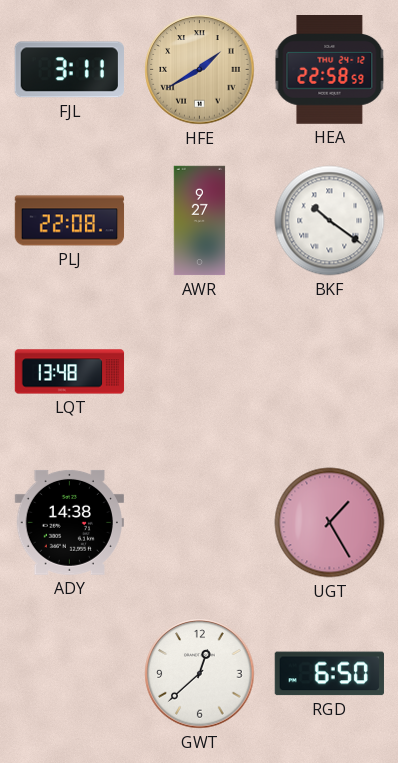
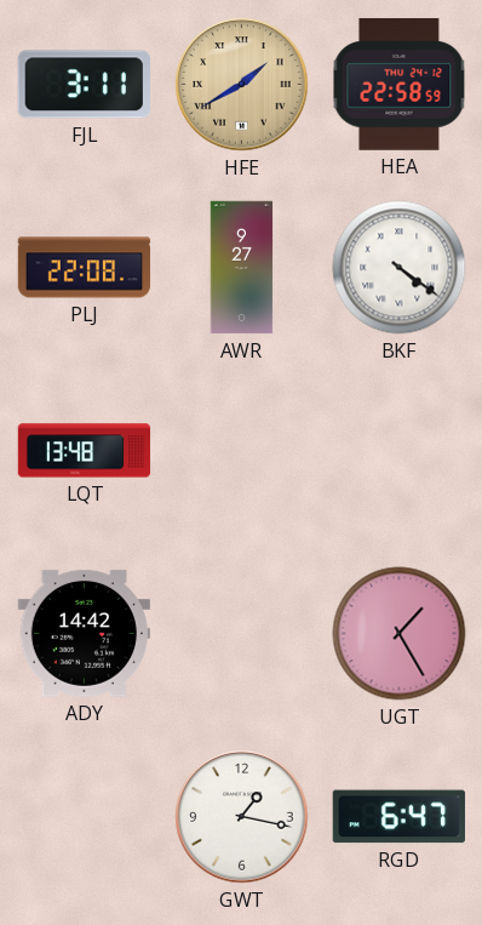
BKF: 10:21 -> 4:21
ADY: 14:38 -> 14:42
GWT: 12:38 -> 1:17
RGD: 6:50 -> 6:47
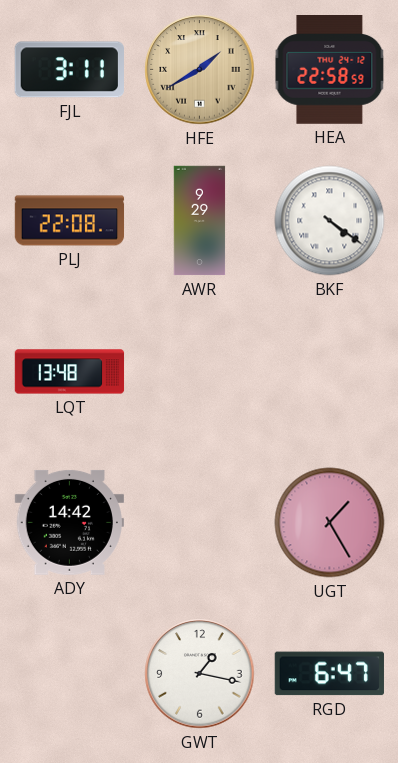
AWR: 9:27 -> 9:29
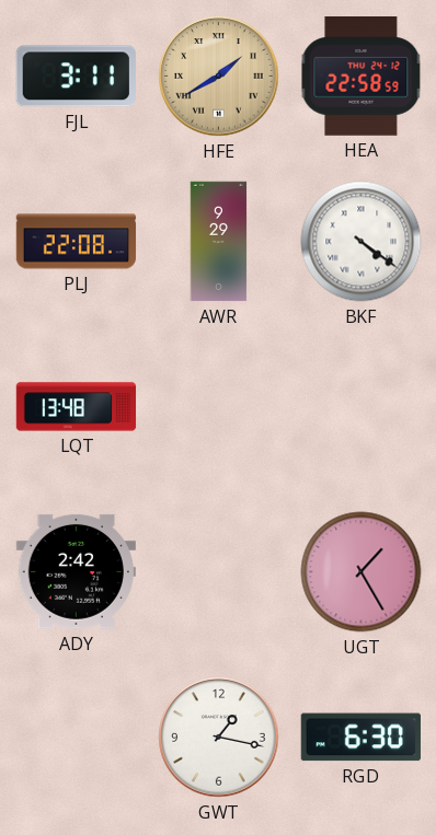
ADY: 14:42 -> 2:42
RGD: 6:47 -> 6:30
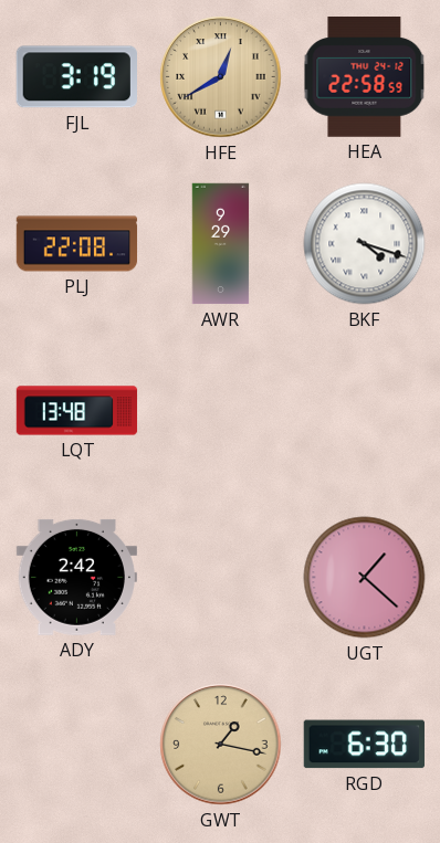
FJL: 3:11 -> 3:19
HFE: 1:40 -> 12:40
BKF: 4:21 -> 4:18
UGT: 1:25 -> 1:22
GWT dial: white -> champagne
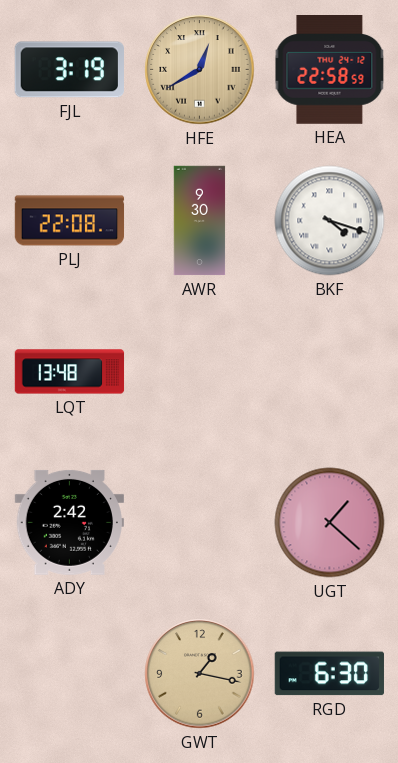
AWR: 9:29 -> 9:30
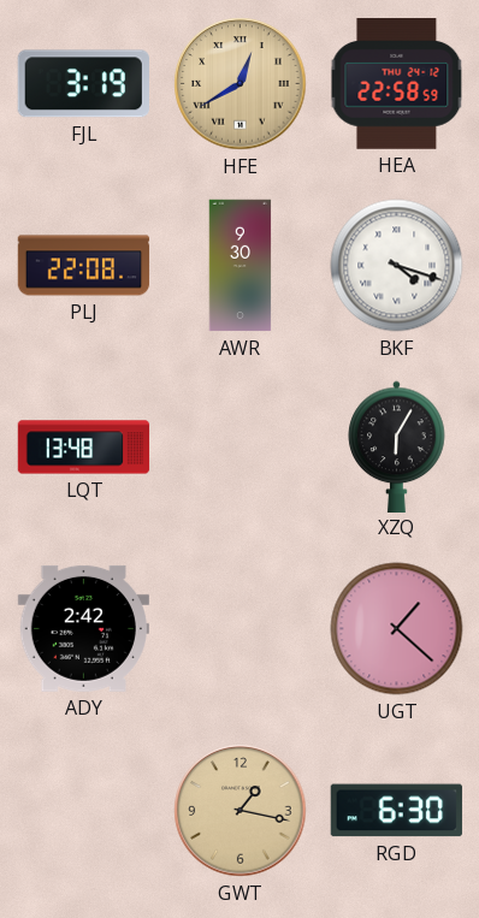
XZQ: none -> 6:05
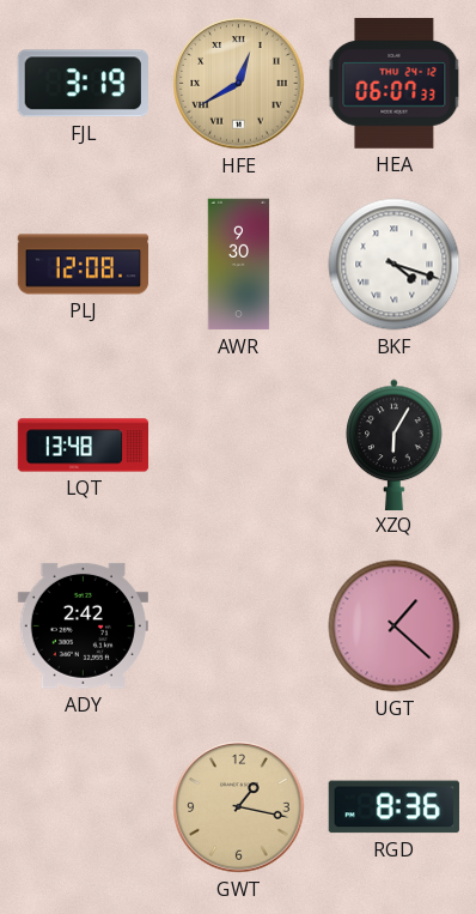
HEA: 22:58 -> 06:07
PLJ: 22:08 -> 12:08
RGD: 6:30 -> 8:36
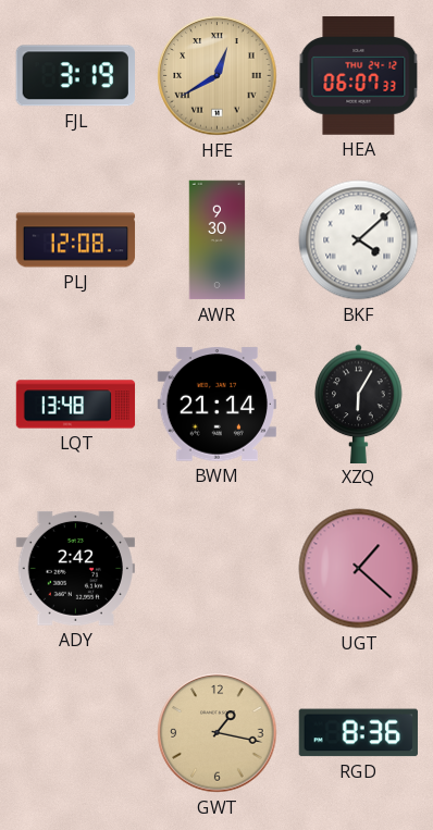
BKF: 4:18 -> 4:08
BWM: none -> 21:14
